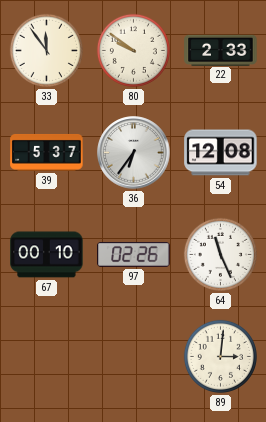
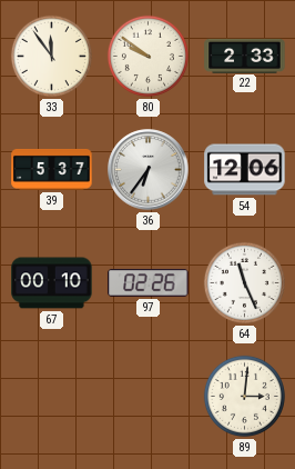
54: 12:08 -> 12:06
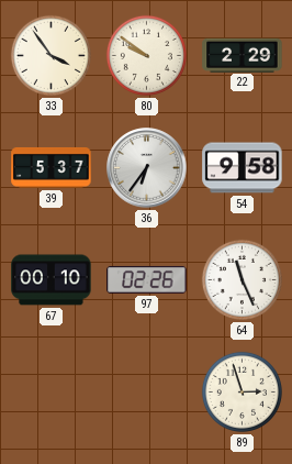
33: 11:54 -> 3:54
22: 2:33 -> 2:29
54: 12:06 -> 9:58
89: 3:01 -> 2:57
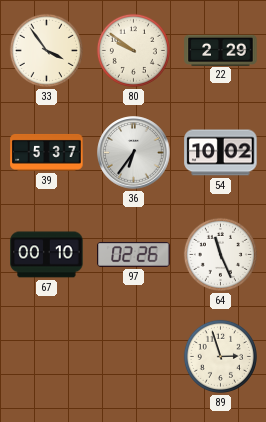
54: 9:58 -> 10:02
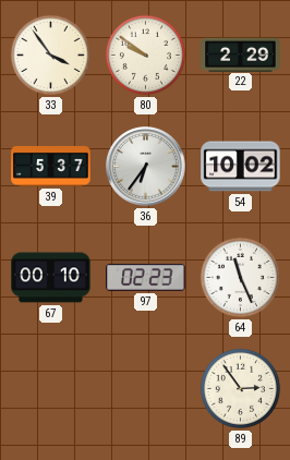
97: 02:26 -> 02:23
89: 2:57 -> 2:54
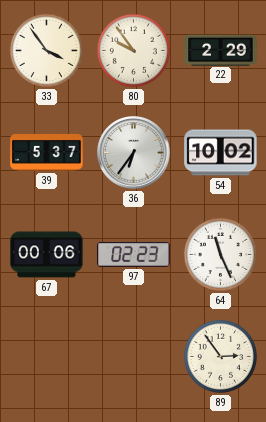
80: 9:51 -> 9:54
67: 00:10 -> 00:06
